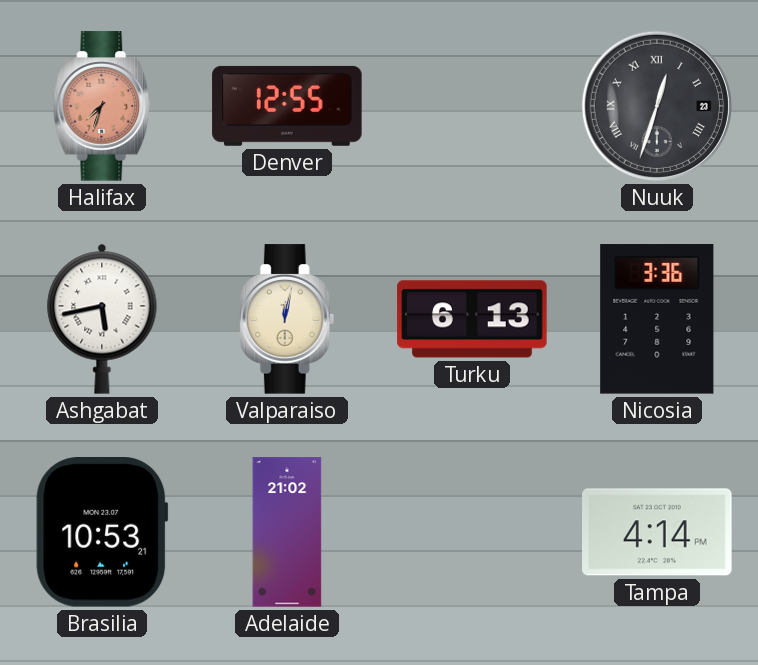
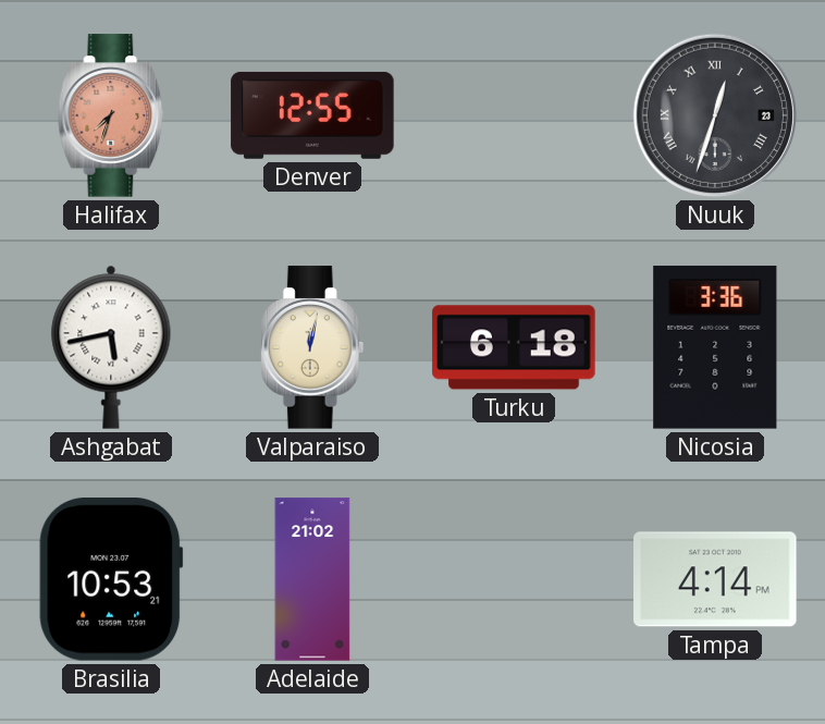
Turku: 6:13 -> 6:18
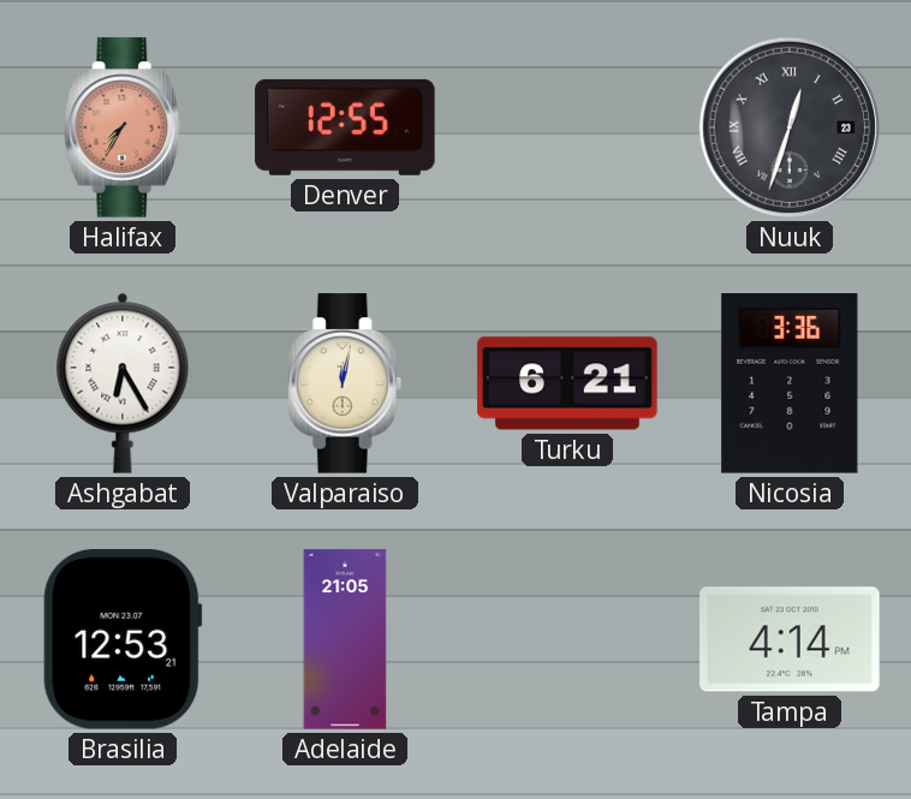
Halifax: 7:33 -> 7:35
Ashgabat: 5:43 -> 6:25
Turku: 6:18 -> 6:21
Brasilia: 10:53 -> 12:53
Adelaide: 21:02 -> 21:05
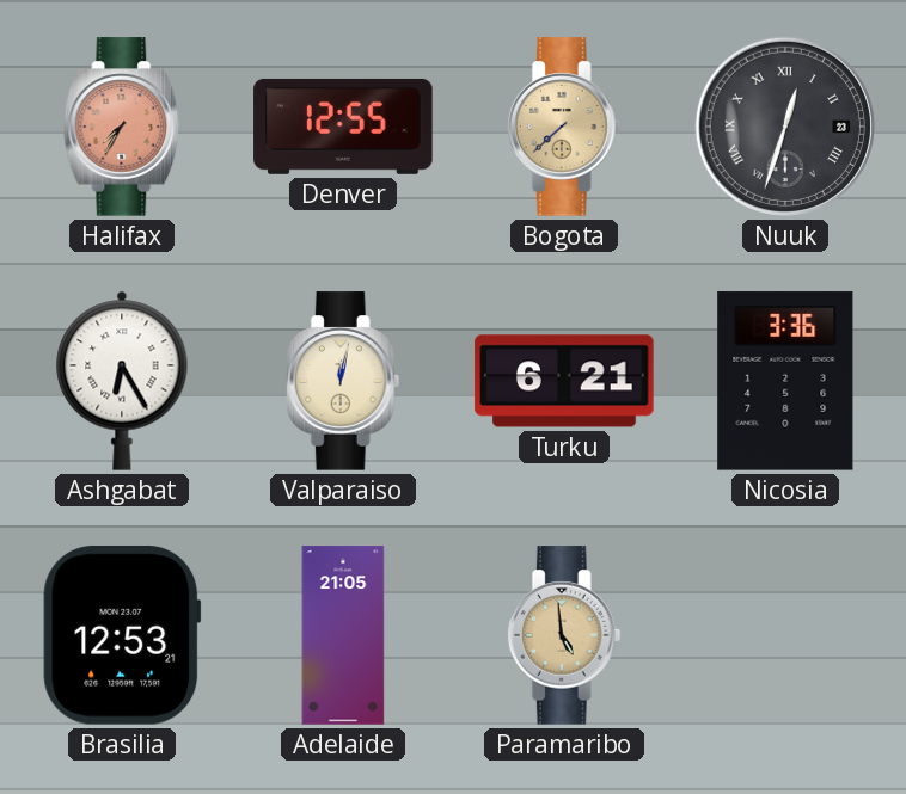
Bogota: none -> 7:38
Paramaribo: none -> 4:59
Tampa: 4:14 -> none
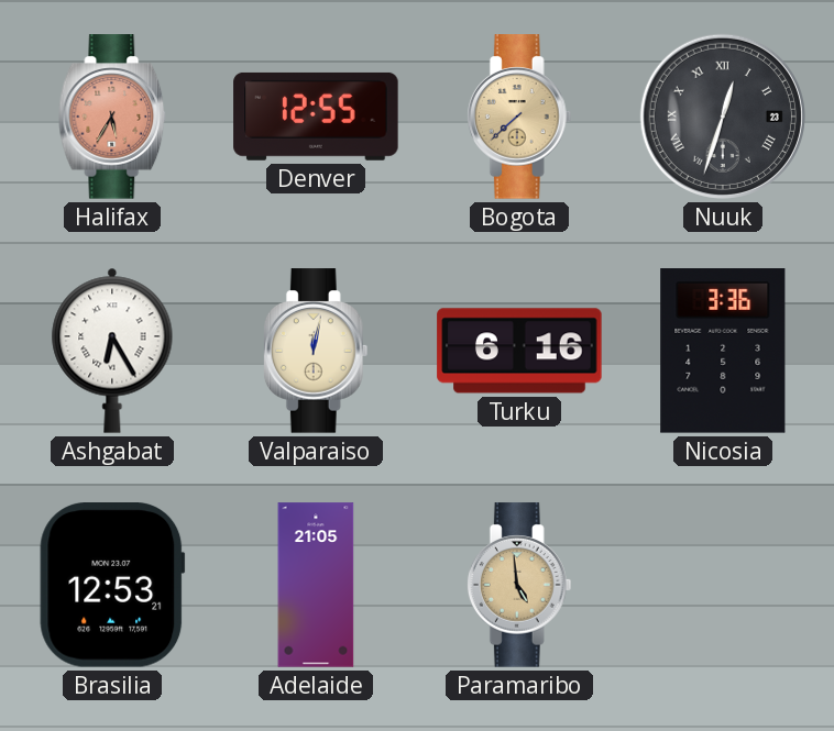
Halifax: 7:35 -> 5:35
Turku: 6:21 -> 6:16
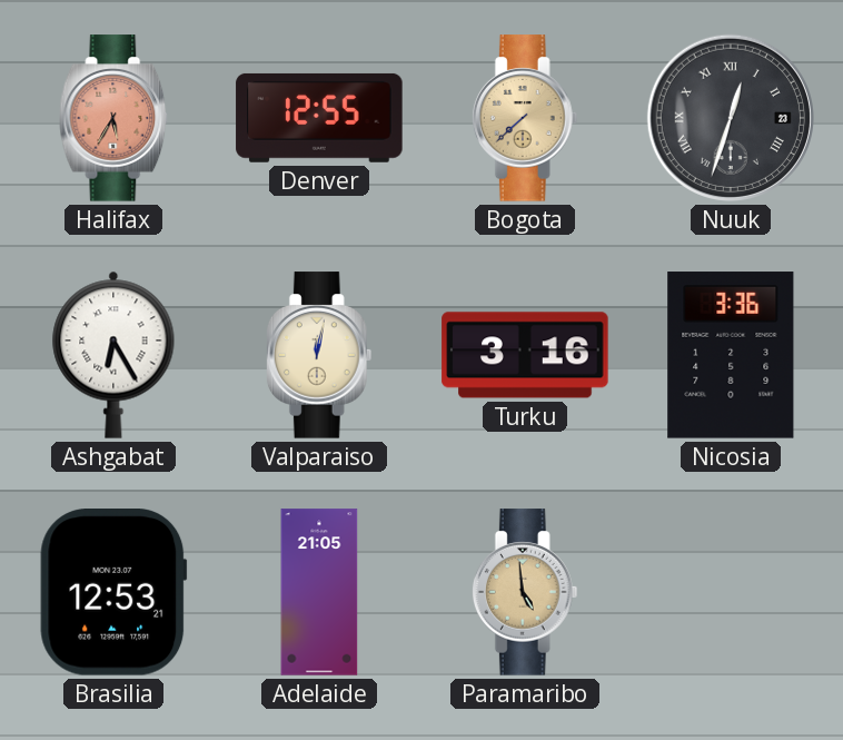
Turku: 6:16 -> 3:16
